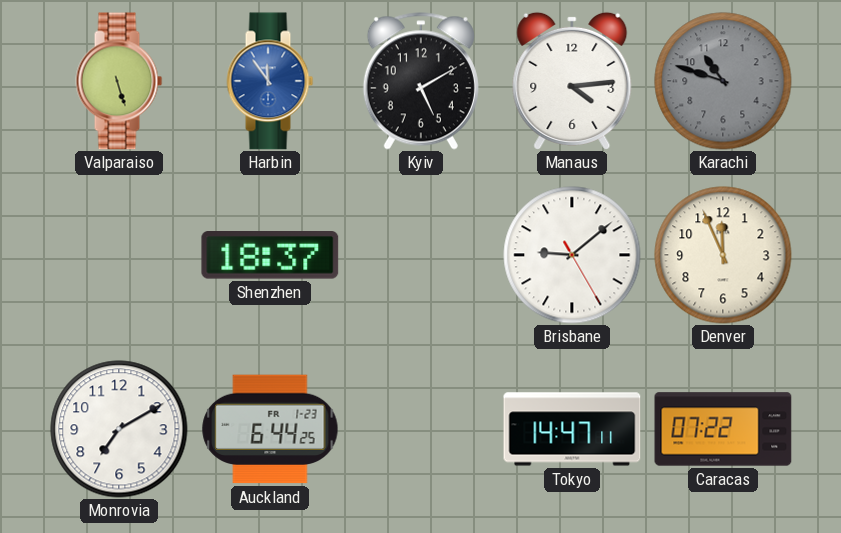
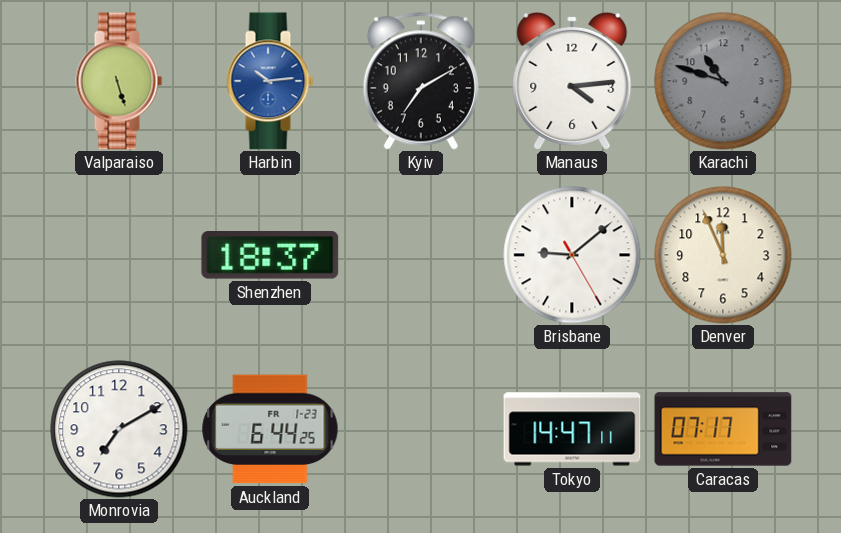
Harbin: 11:54 -> 10:14
Kyiv: 5:10 -> 7:10
Caracas: 07:22 -> 07:17
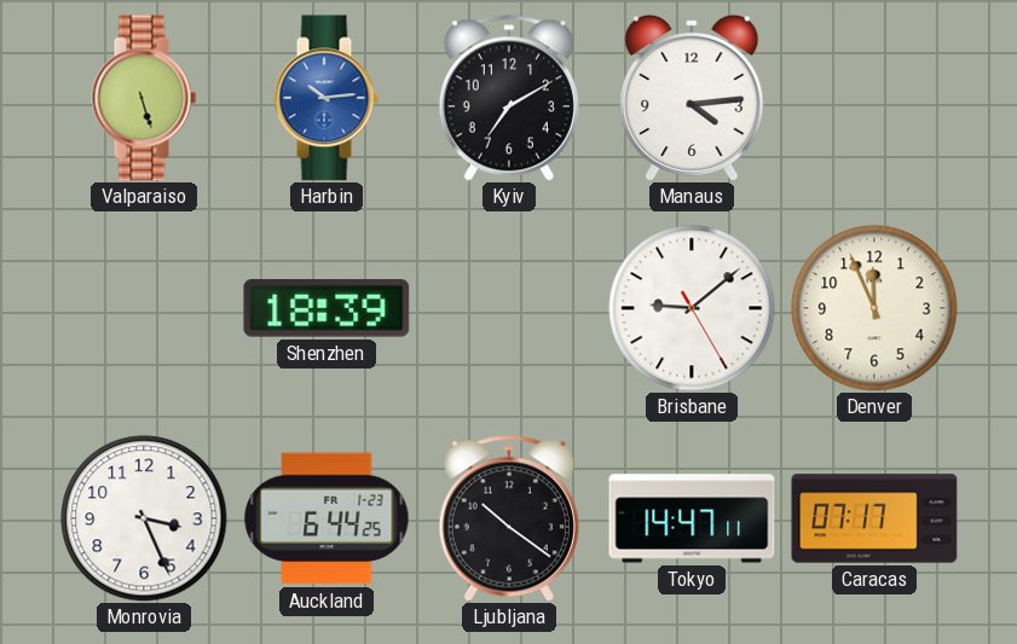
Karachi: 10:48 -> none
Shenzhen: 18:37 -> 18:39
Monrovia: 7:10 -> 3:26
Ljubljana: none -> 10:21
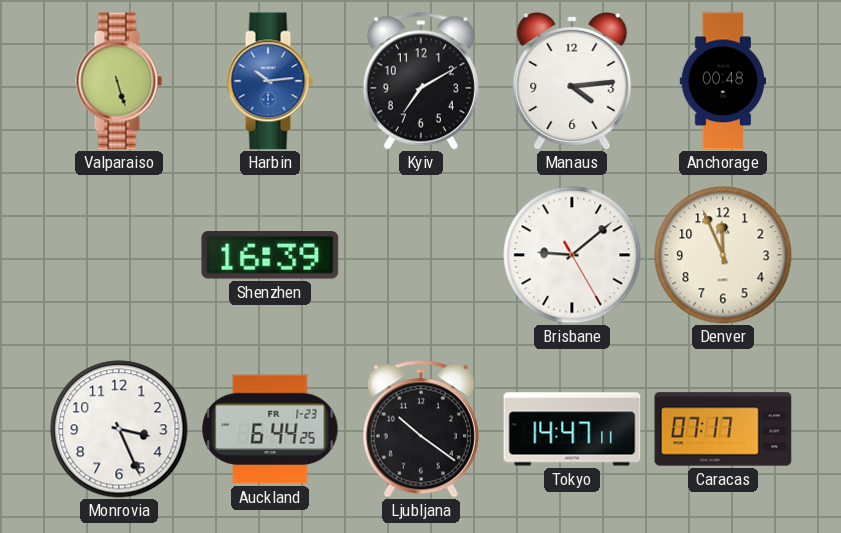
Anchorage: none -> 00:48
Shenzhen: 18:39 -> 16:39
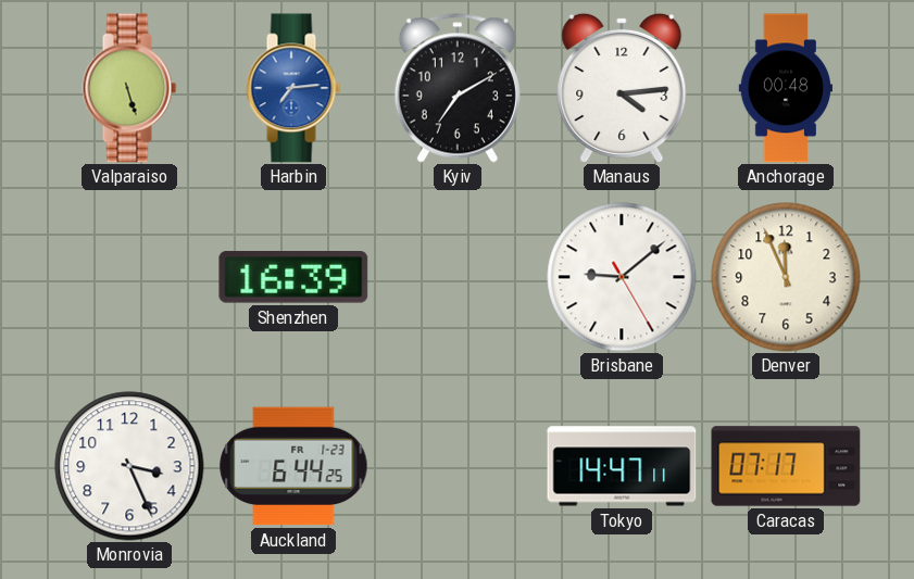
Harbin: 10:14 -> 7:14
Ljubljana: 10:21 -> none
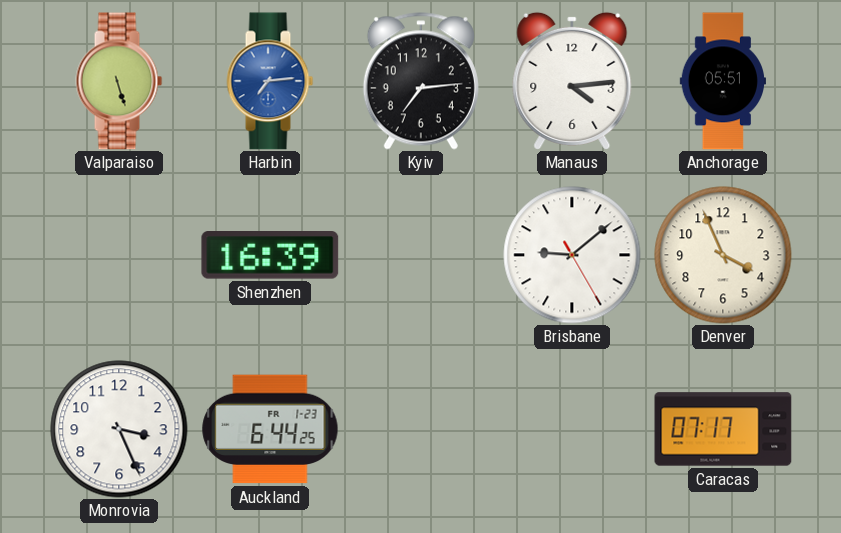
Kyiv: 7:10 -> 7:14
Anchorage: 00:48 -> 05:51
Denver: 11:56 -> 3:56
Tokyo: 14:47 -> none
